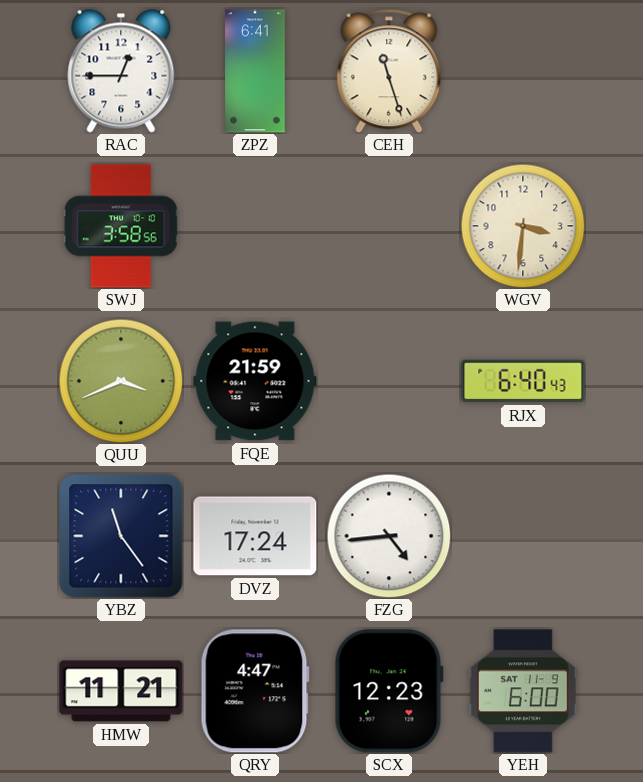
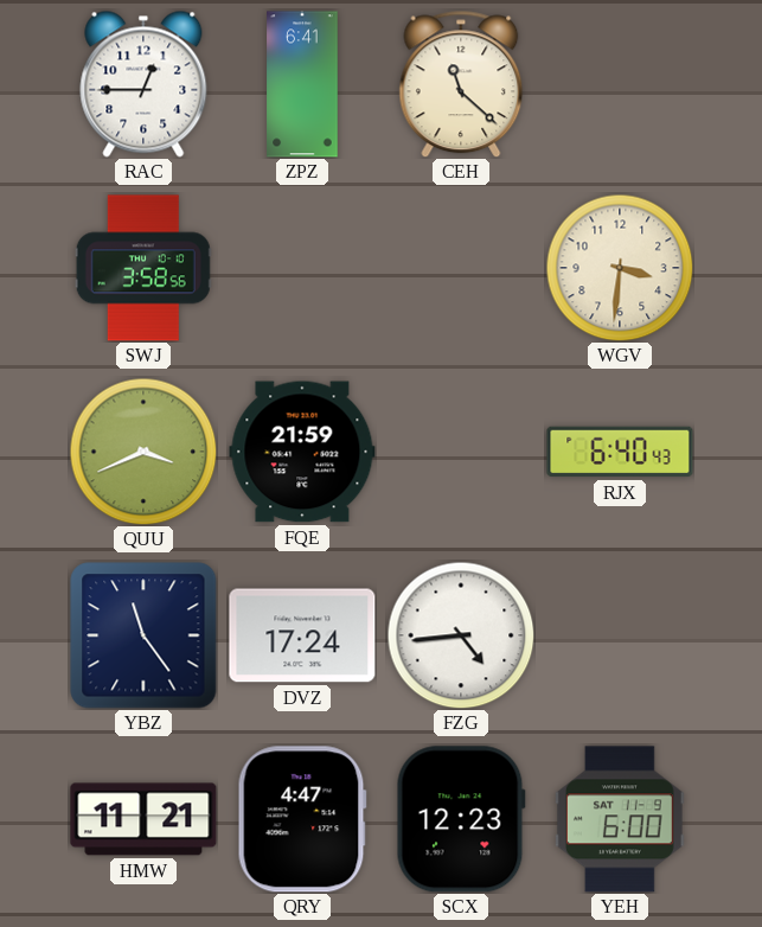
CEH: 11:27 -> 11:22
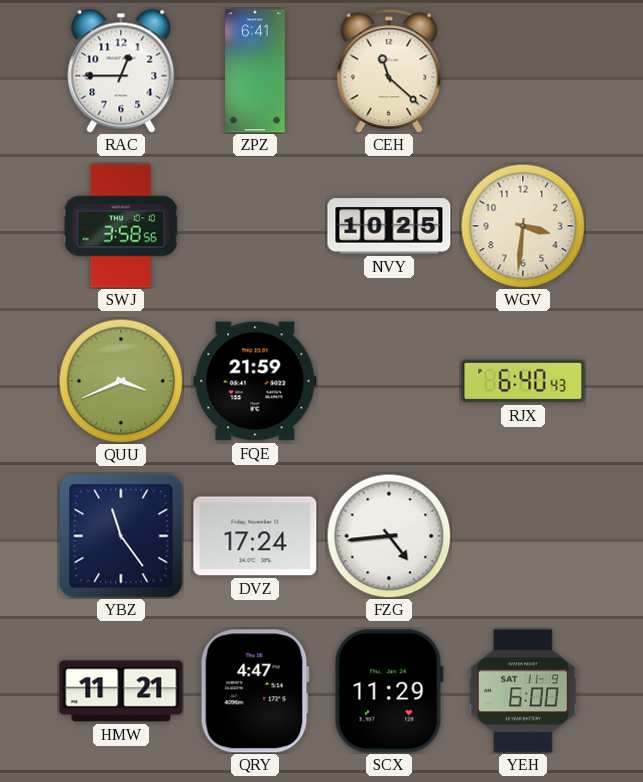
NVY: none -> 10:25
SCX: 12:23 -> 11:29
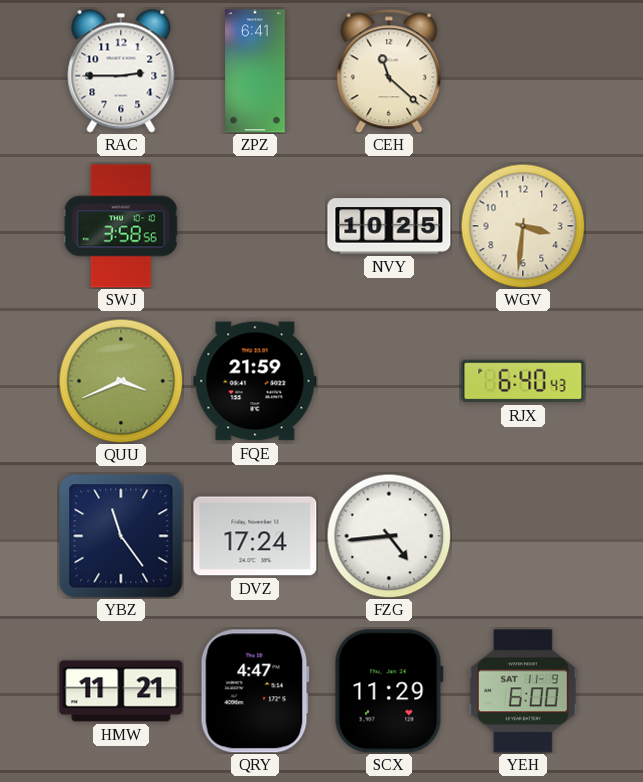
RAC: 12:45 -> 2:45
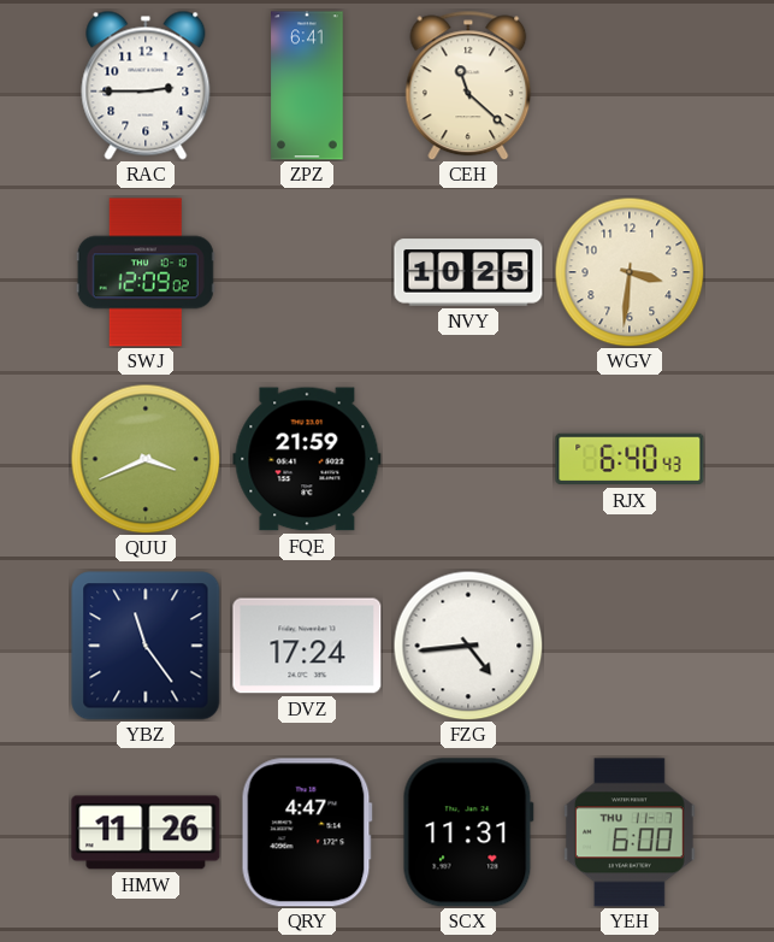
SWJ: 3:58 -> 12:09
HMW: 11:21 -> 11:26
SCX: 11:29 -> 11:31
YEH date: SAT 11-9 -> THU 11-7
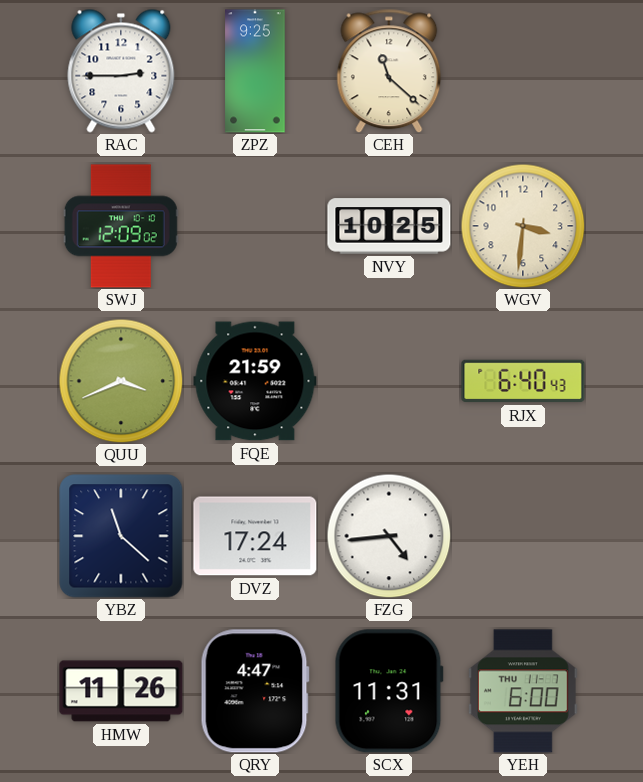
ZPZ: 6:41 -> 9:25
YBZ: 11:24 -> 11:22
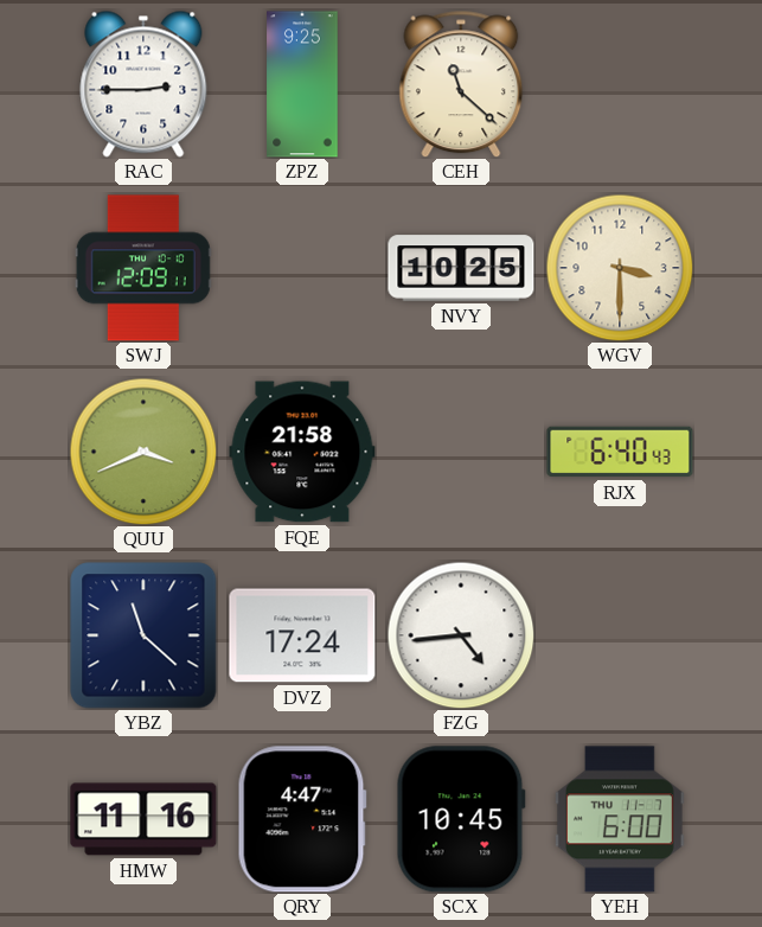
SWJ: 12:09:02 -> 12:09:11
WGV: 3:31 -> 3:30
FQE: 21:59 -> 21:58
HMW: 11:26 -> 11:16
SCX: 11:31 -> 10:45
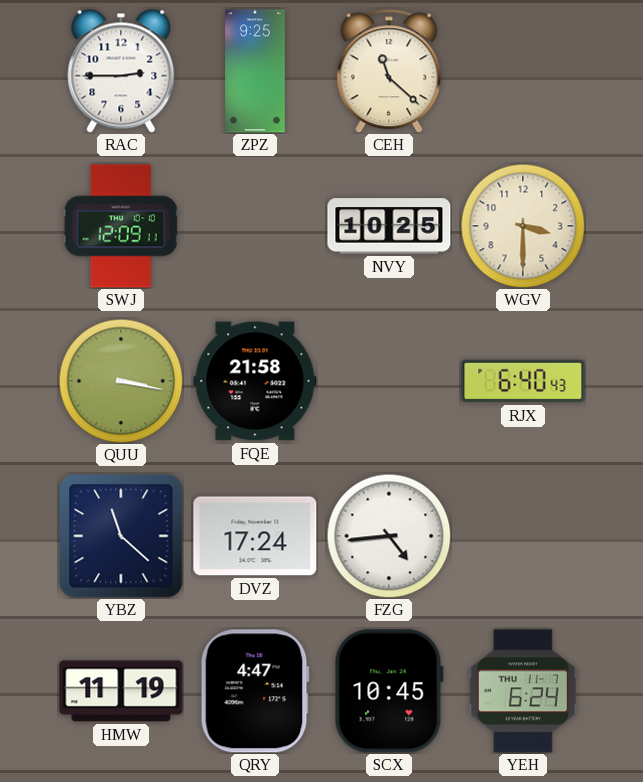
QUU: 3:41 -> 3:17
HMW: 11:16 -> 11:19
YEH: 6:00 -> 6:24
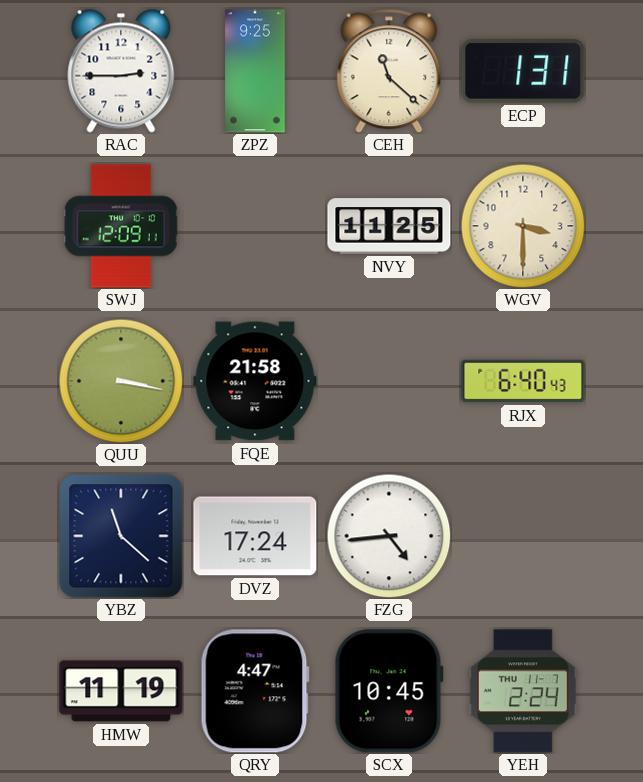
ECP: none -> 1:31
NVY: 10:25 -> 11:25
YEH: 6:24 -> 2:24
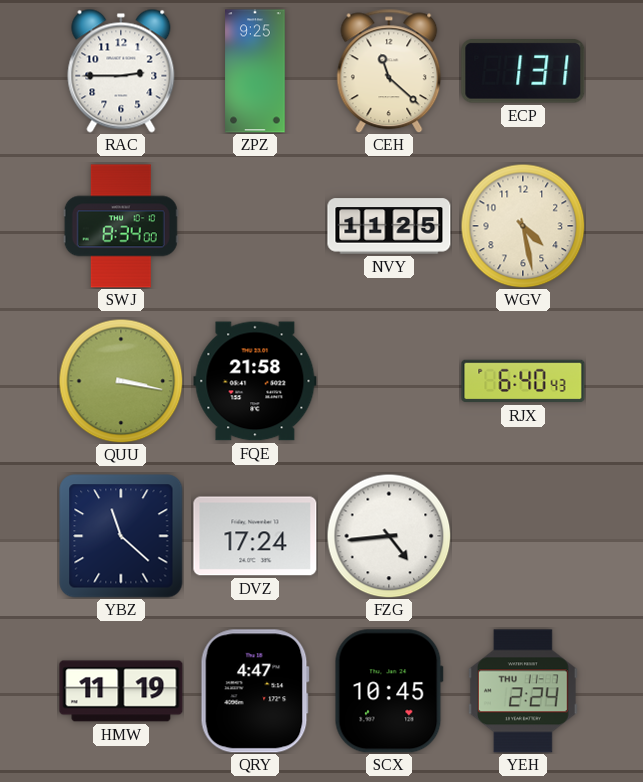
SWJ: 12:09 -> 8:34
WGV: 3:30 -> 4:28
